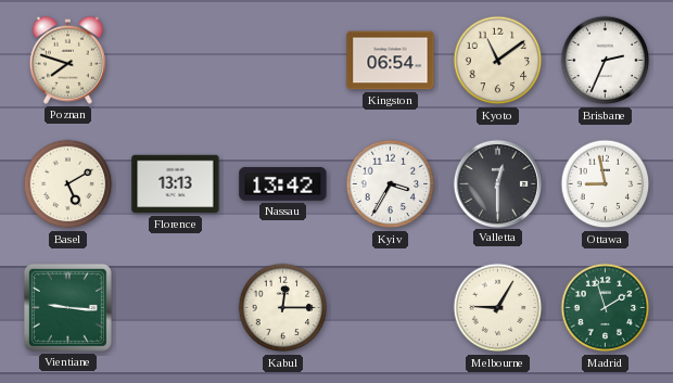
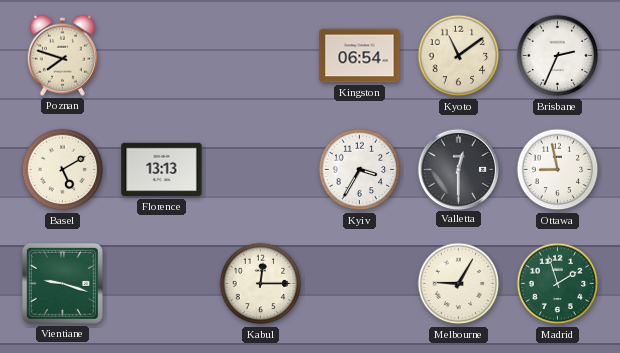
Nassau: 13:42 -> none
Vientiane: 9:16 -> 9:18
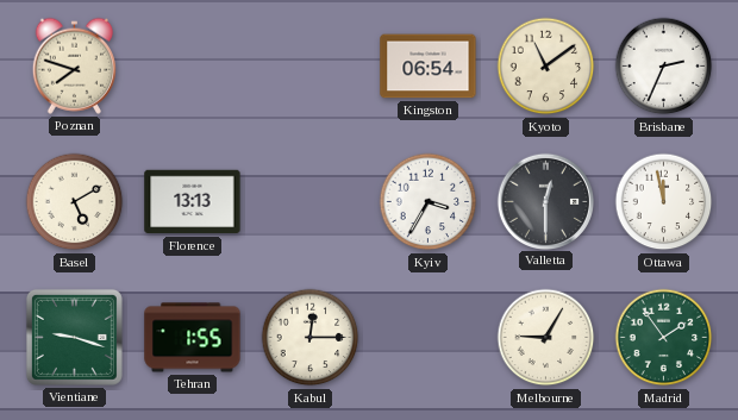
Ottawa: 8:58 -> 11:58
Tehran: none -> 1:55
Madrid: 1:57 -> 1:54
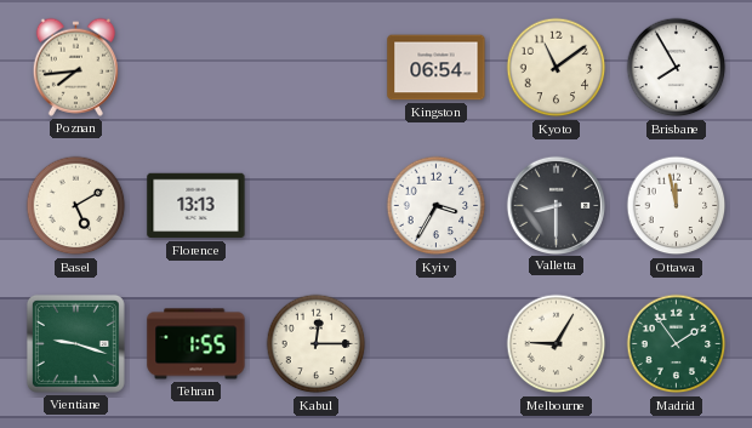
Poznan: 7:48 -> 7:44
Brisbane: 2:34 -> 7:55
Valletta: 12:30 -> 8:30
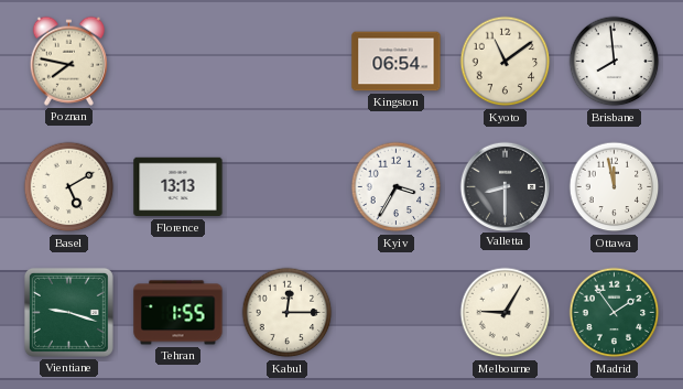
Poznan: 7:44 -> 7:47
Brisbane: 7:55 -> 7:59
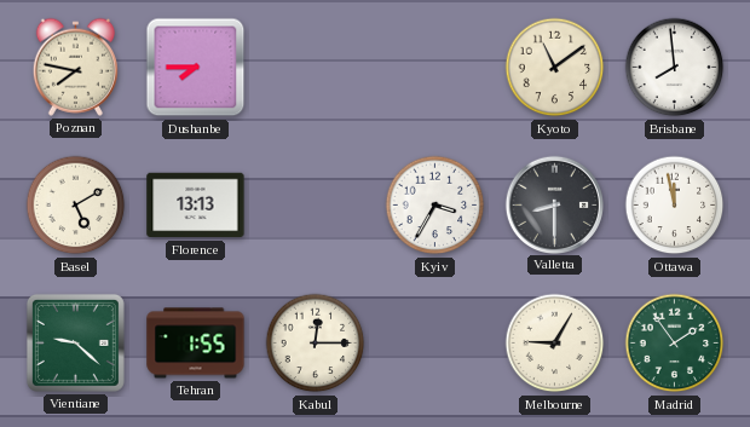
Dushanbe: none -> 7:45
Kingston: 06:54 -> none
Vientiane: 9:18 -> 9:22
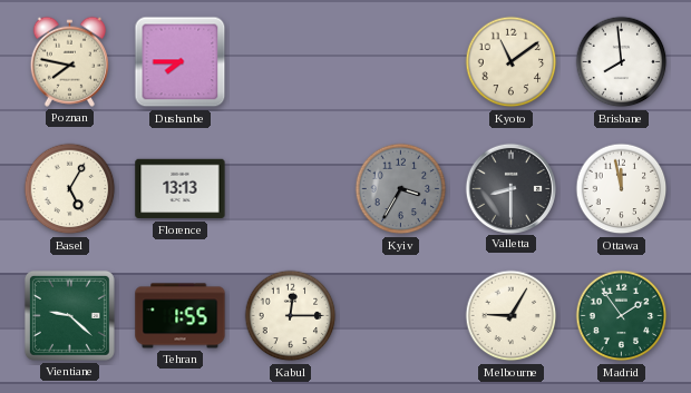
Basel: 5:10 -> 5:05
Kyiv dial: white -> grey
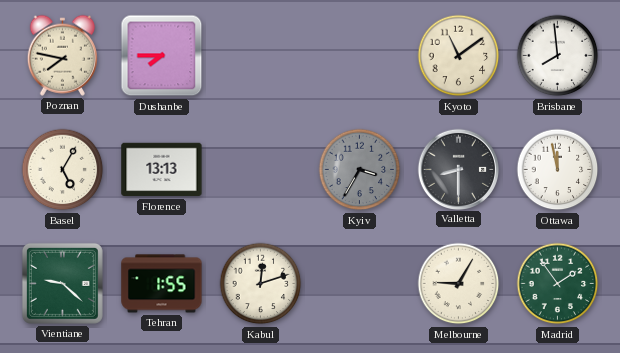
Kabul: 12:15 -> 12:12
